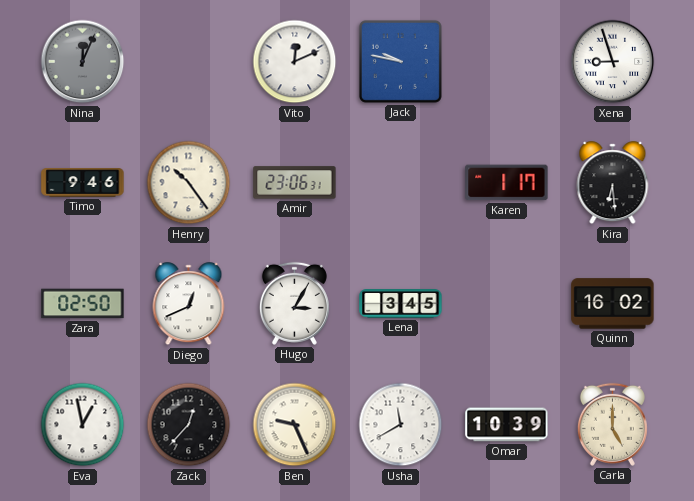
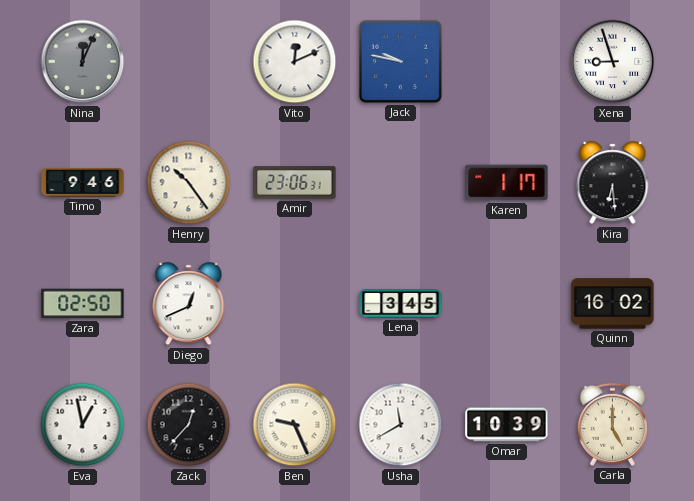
Hugo: 3:05 -> none
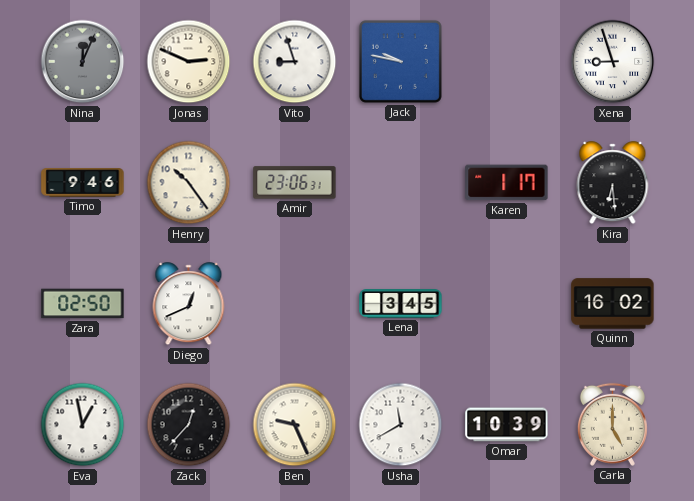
Jonas: none -> 2:49
Vito: 12:11 -> 8:57
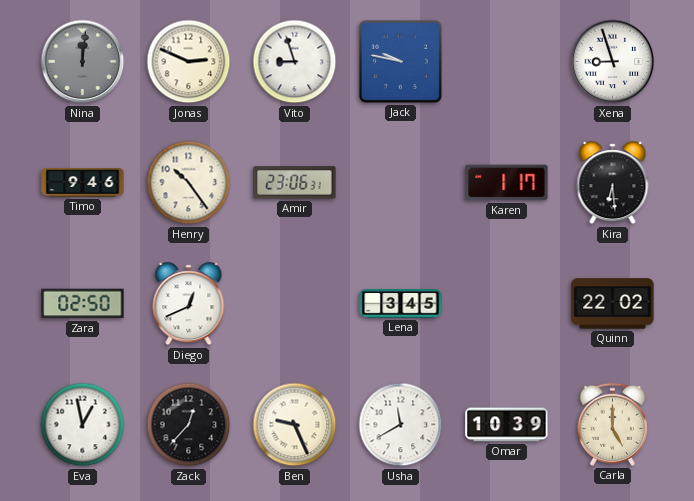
Nina: 12:04 -> 12:01
Quinn: 16:02 -> 22:02
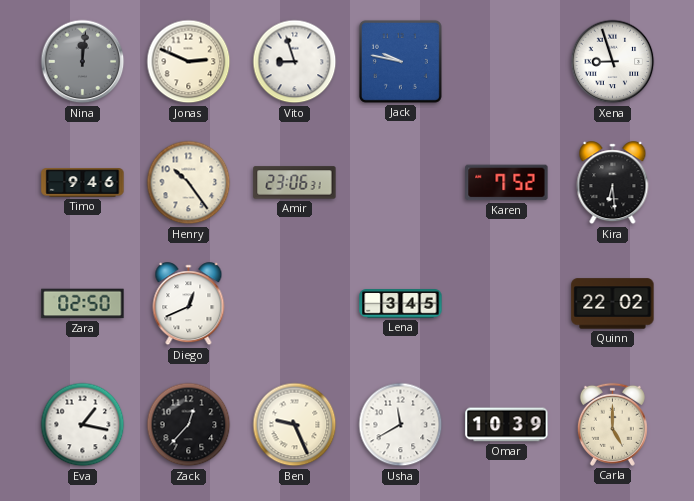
Karen: 1:17 -> 7:52
Eva: 12:58 -> 1:17
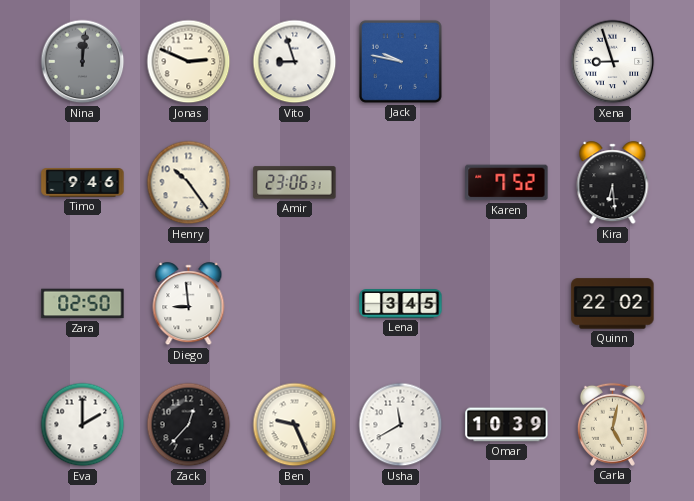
Diego: 12:41 -> 8:59
Eva: 1:17 -> 2:00
Carla: 5:00 -> 5:02
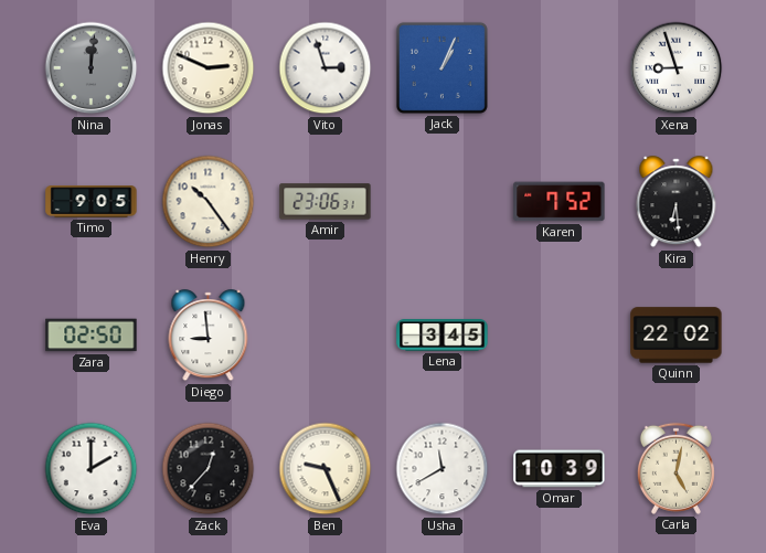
Vito: 8:57 -> 2:57
Jack: 9:47 -> 1:04
Timo: 9:46 -> 9:05
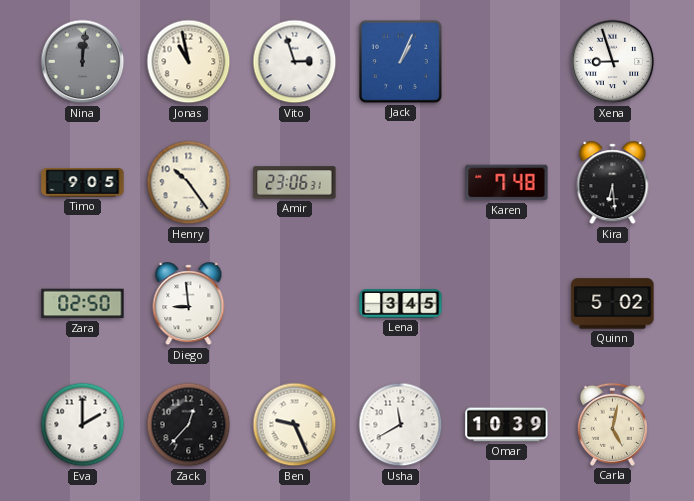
Jonas: 2:49 -> 10:58
Karen: 7:52 -> 7:48
Quinn: 22:02 -> 5:02
